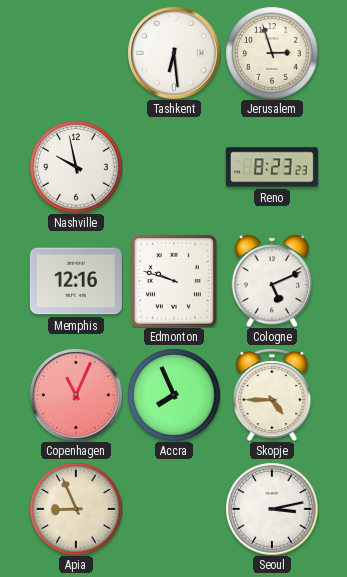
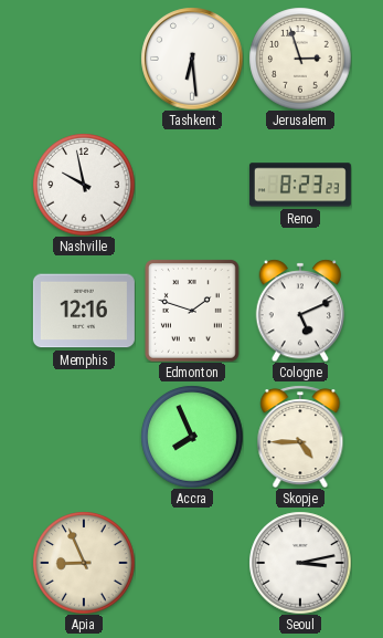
Edmonton: 9:48 -> 1:48
Copenhagen: 11:04 -> none
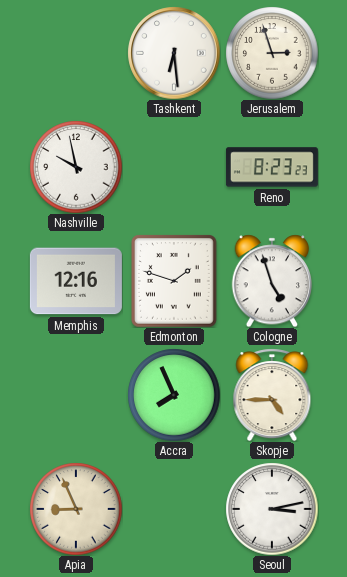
Cologne: 5:11 -> 4:57
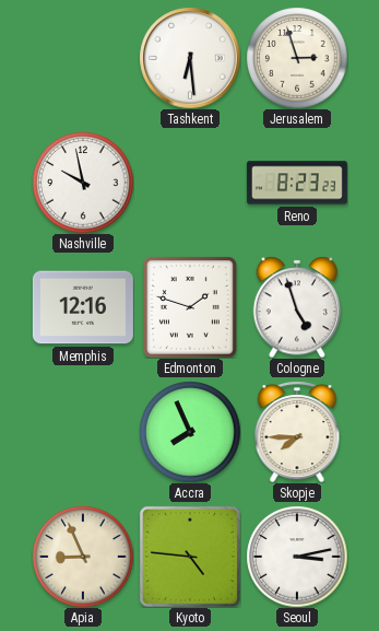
Skopje: 4:45 -> 7:45
Kyoto: none -> 4:46
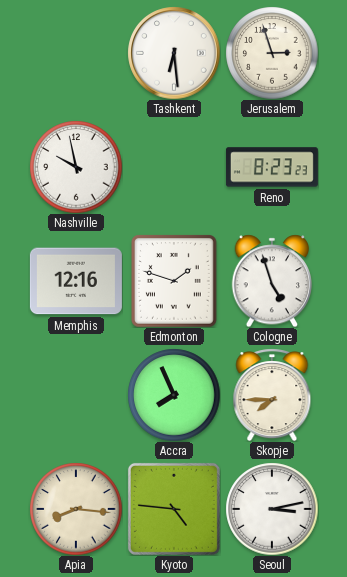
Apia: 8:56 -> 8:16
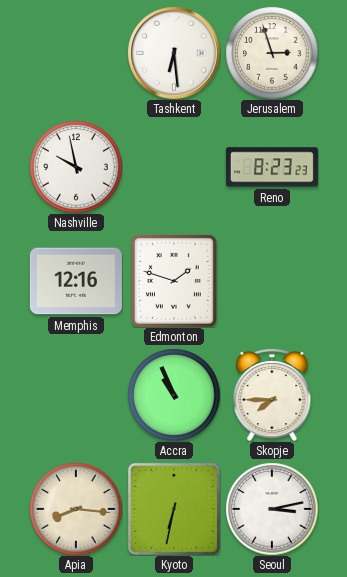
Cologne: 4:57 -> none
Accra: 7:56 -> 10:56
Kyoto: 4:46 -> 6:32
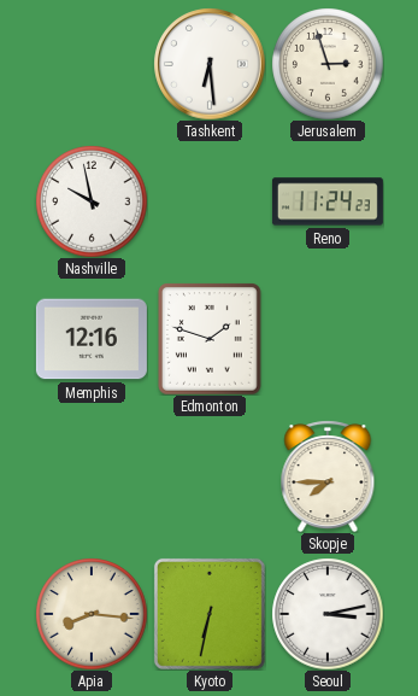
Reno: 8:23 -> 11:24
Accra: 10:56 -> none
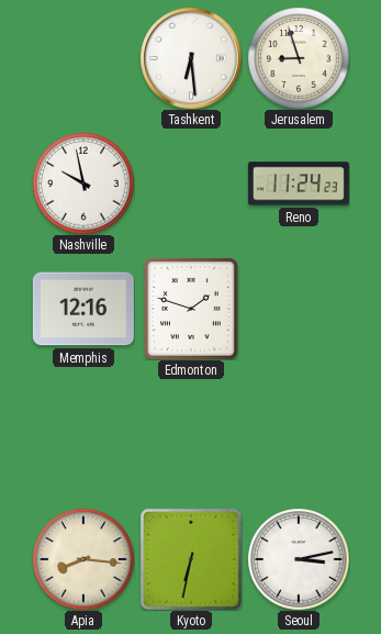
Jerusalem: 2:57 -> 8:57
Skopje: 7:45 -> none
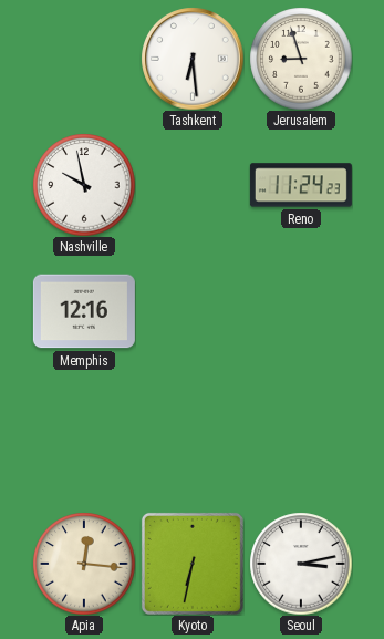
Edmonton: 1:48 -> none
Apia: 8:16 -> 12:16
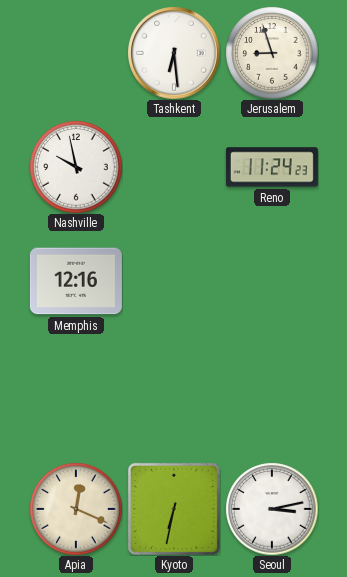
Apia: 12:16 -> 12:19
